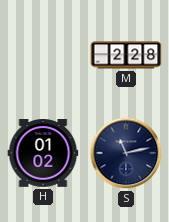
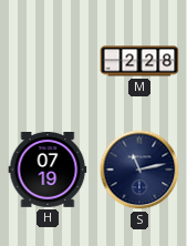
H: 01:02 -> 07:19
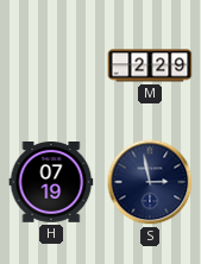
M: 2:28 -> 2:29
S: 11:13 -> 2:58
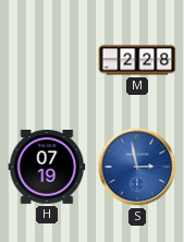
M: 2:29 -> 2:28
S dial: navy -> blue
